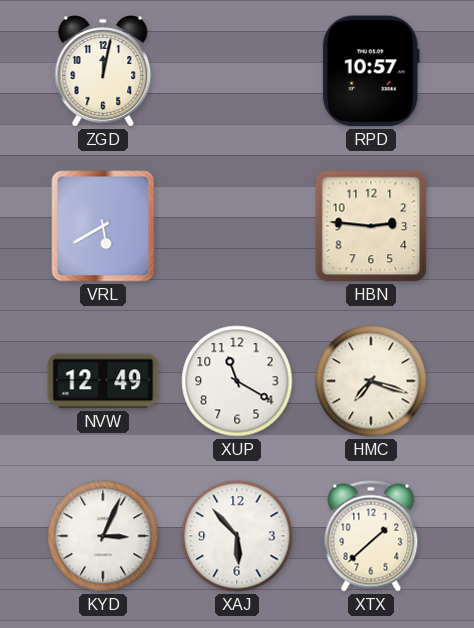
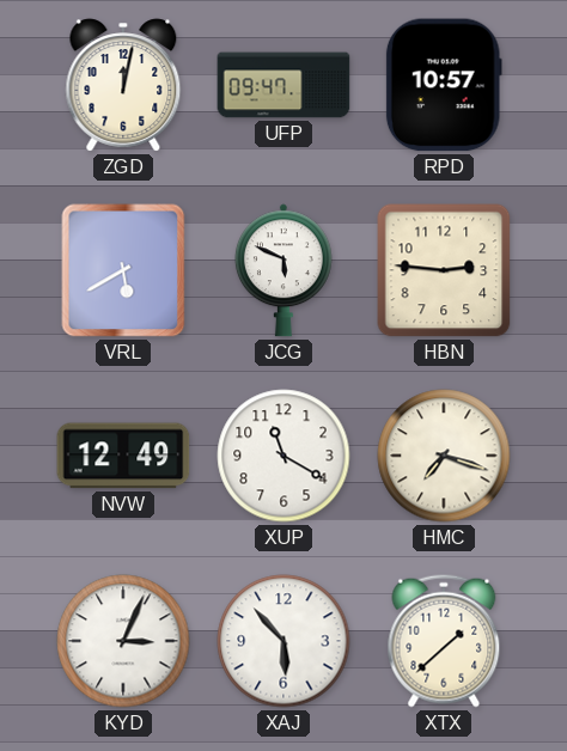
UFP: none -> 09:47
JCG: none -> 5:49
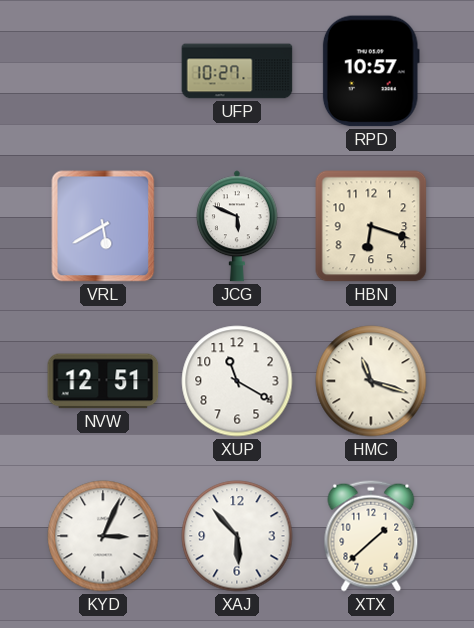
ZGD: 12:02 -> none
UFP: 09:47 -> 10:27
HBN: 2:46 -> 6:18
NVW: 12:49 -> 12:51
HMC: 7:18 -> 11:18
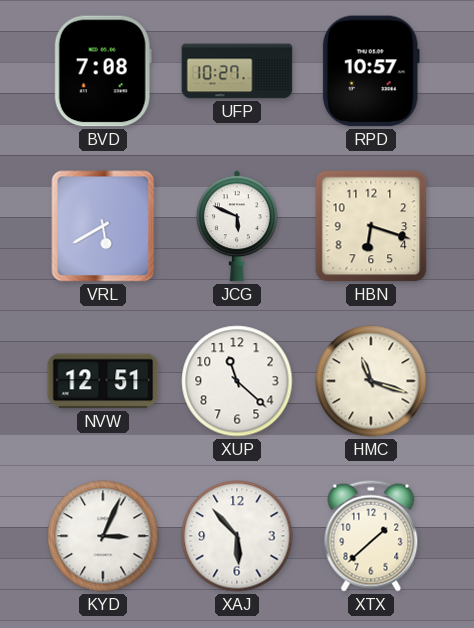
BVD: none -> 7:08
XUP: 11:20 -> 11:22
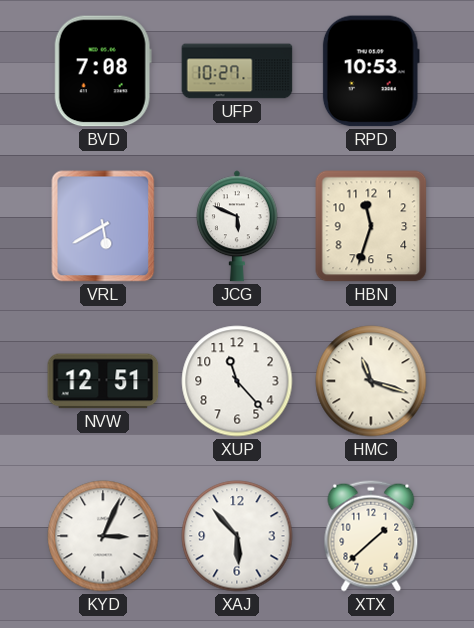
RPD: 10:57 -> 10:53
HBN: 6:18 -> 11:33
XUP: 11:22 -> 11:23
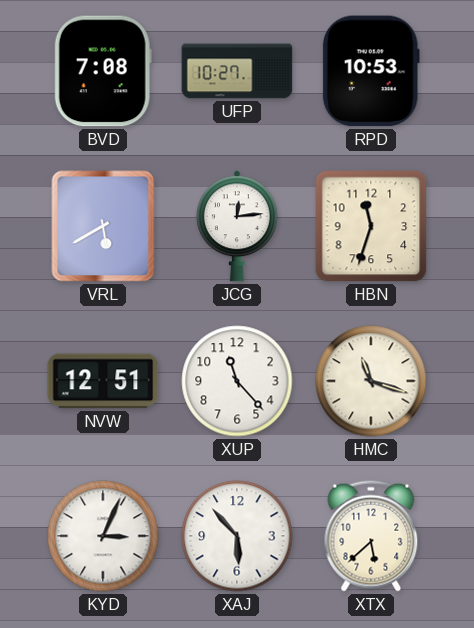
JCG: 5:49 -> 12:14
XTX: 1:38 -> 5:38
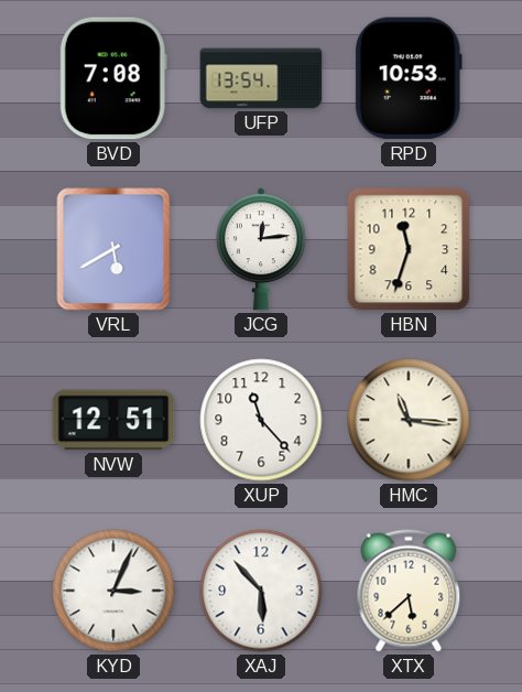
UFP: 10:27 -> 13:54
HMC: 11:18 -> 11:16
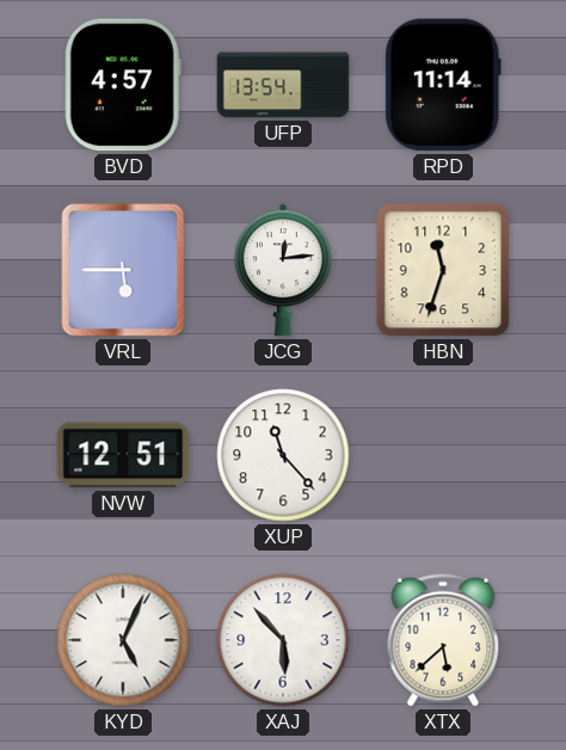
BVD: 7:08 -> 4:57
RPD: 10:53 -> 11:14
VRL: 5:40 -> 5:45
HMC: 11:16 -> none
KYD: 3:04 -> 5:04
